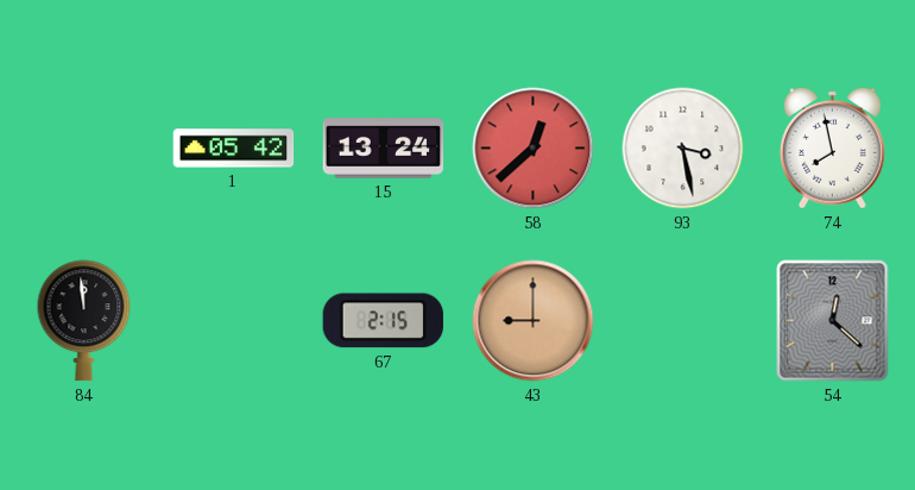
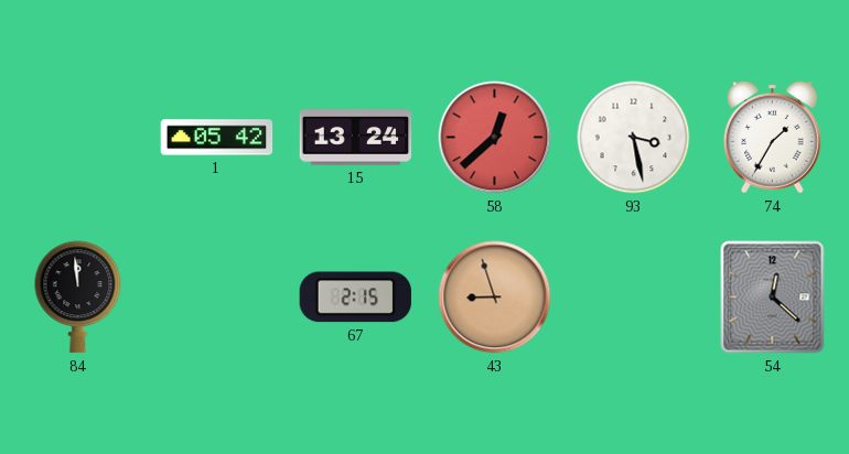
74: 7:58 -> 1:35
43: 9:00 -> 8:57
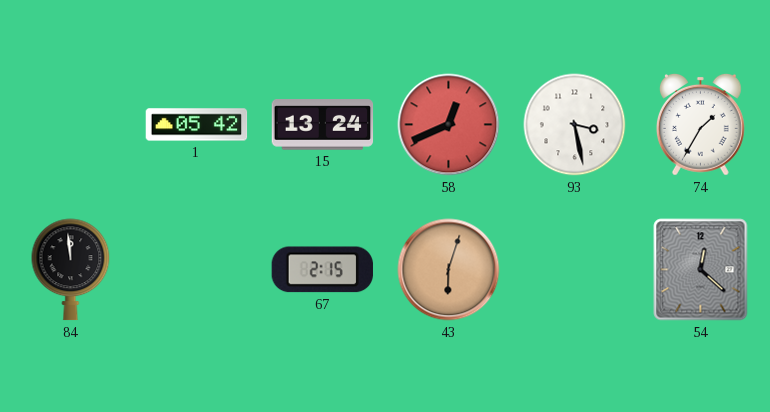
58: 12:38 -> 12:41
43: 8:57 -> 6:03
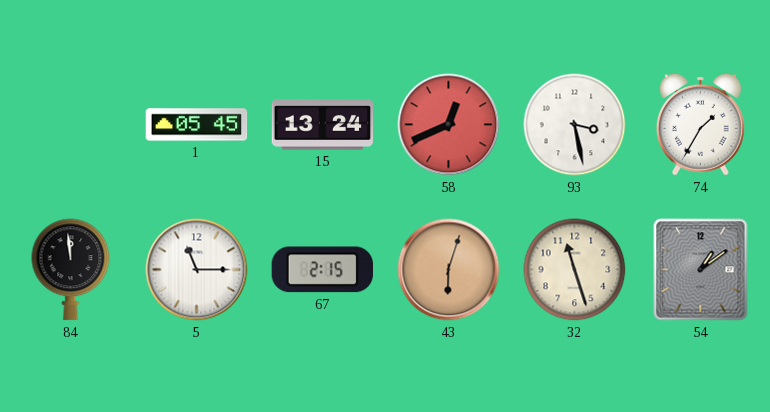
1: 05:42 -> 05:45
5: none -> 11:15
32: none -> 11:27
54: 12:22 -> 1:09
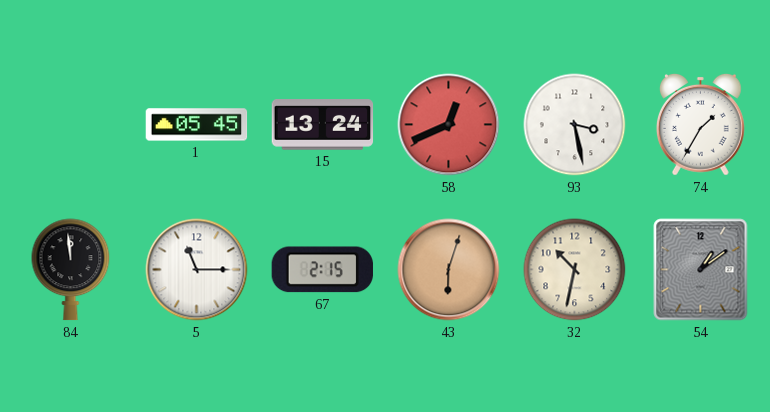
32: 11:27 -> 10:32
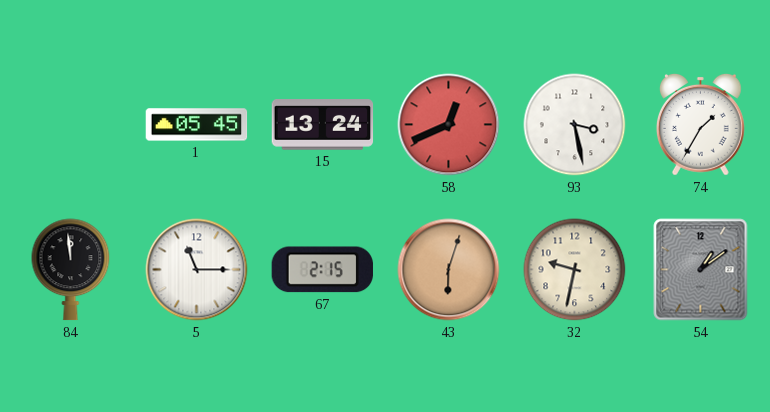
32: 10:32 -> 9:32
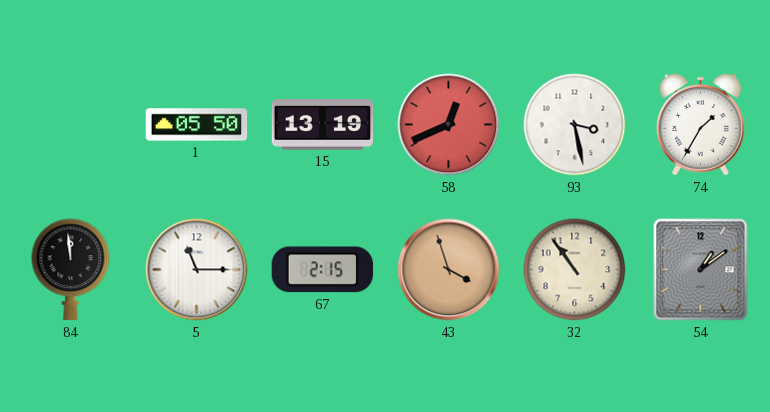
1: 05:45 -> 05:50
15: 13:24 -> 13:19
43: 6:03 -> 3:57
32: 9:32 -> 10:54
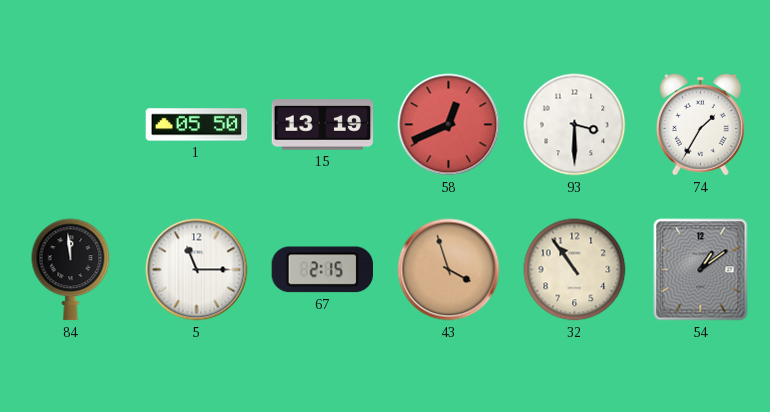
93: 3:28 -> 3:30
